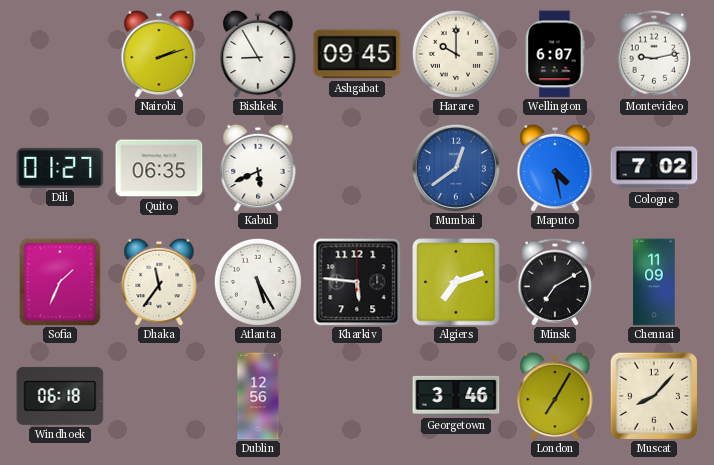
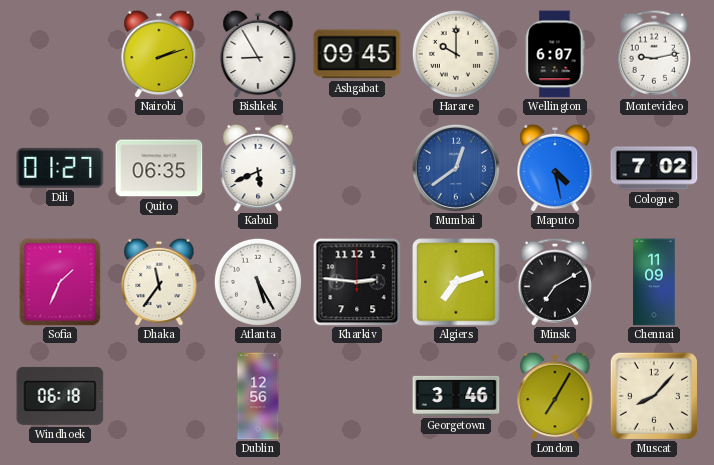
Kharkiv: 5:46 -> 2:46
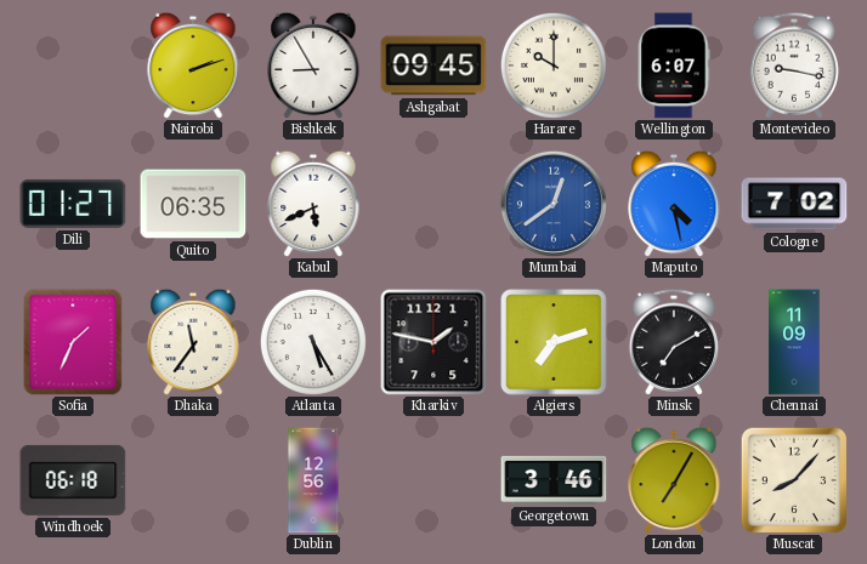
Montevideo: 9:13 -> 9:17
Kharkiv: 2:46 -> 1:47
